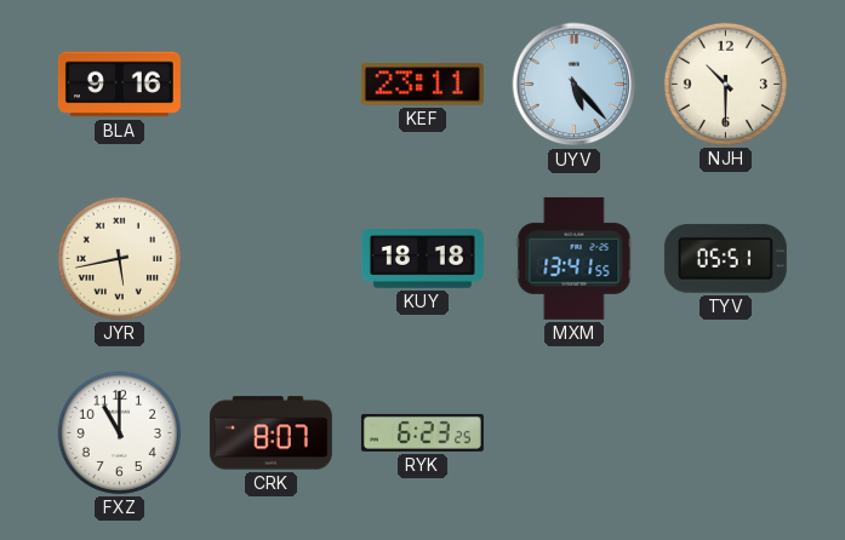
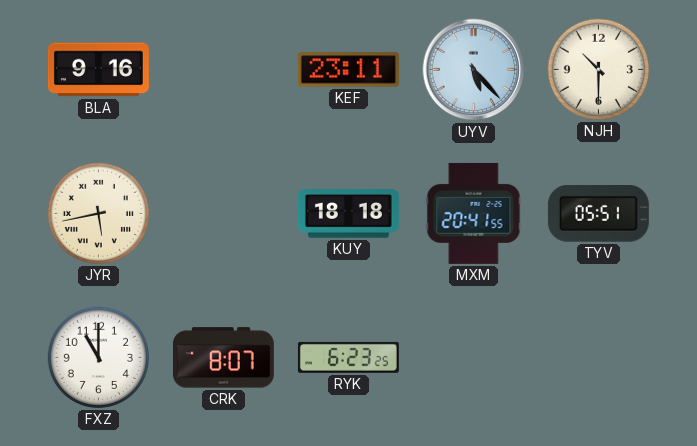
MXM: 13:41 -> 20:41
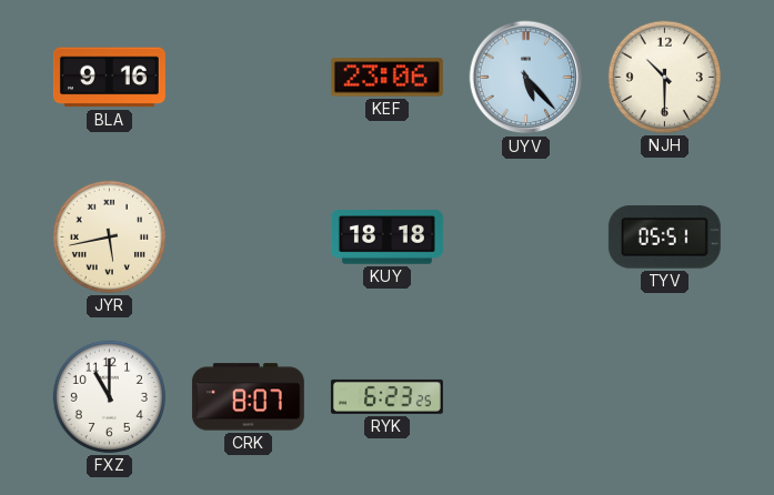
KEF: 23:11 -> 23:06
MXM: 20:41 -> none
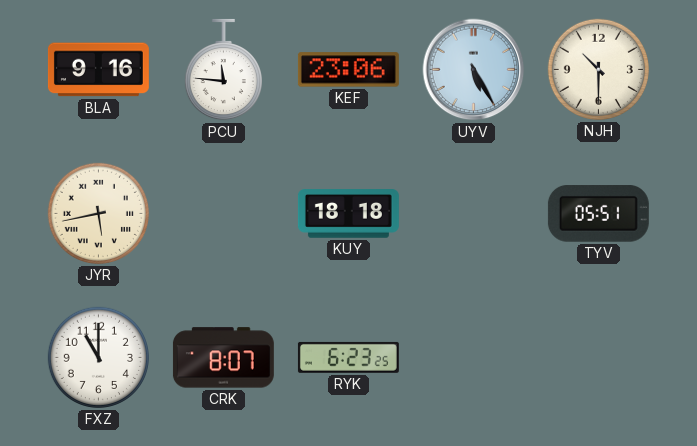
PCU: none -> 11:46
UYV: 5:23 -> 5:25
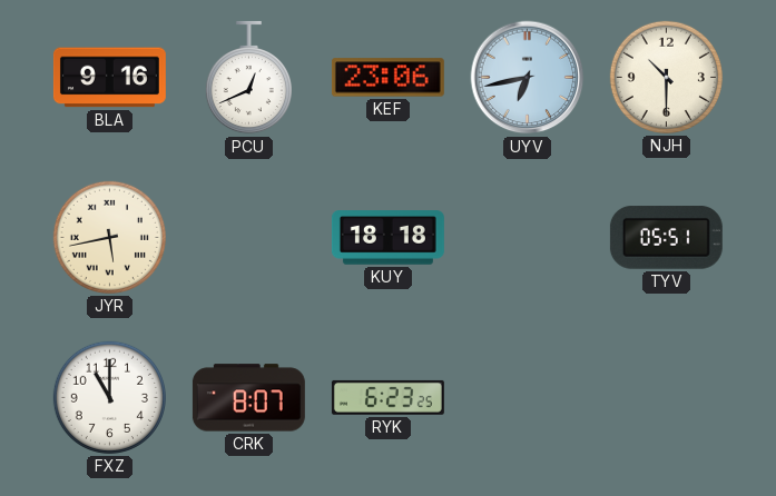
PCU: 11:46 -> 12:41
UYV: 5:25 -> 6:43
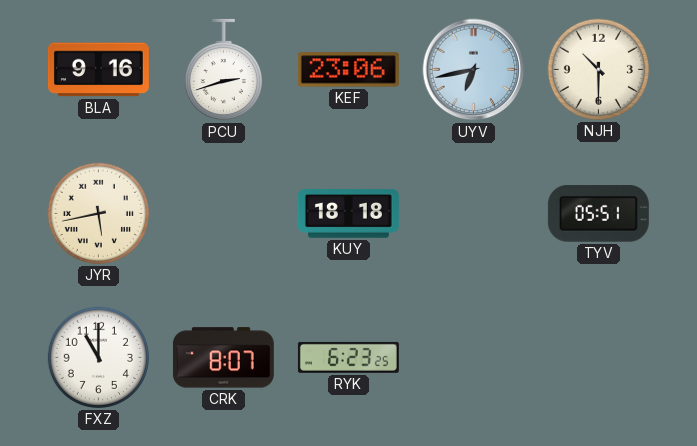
PCU: 12:41 -> 2:42
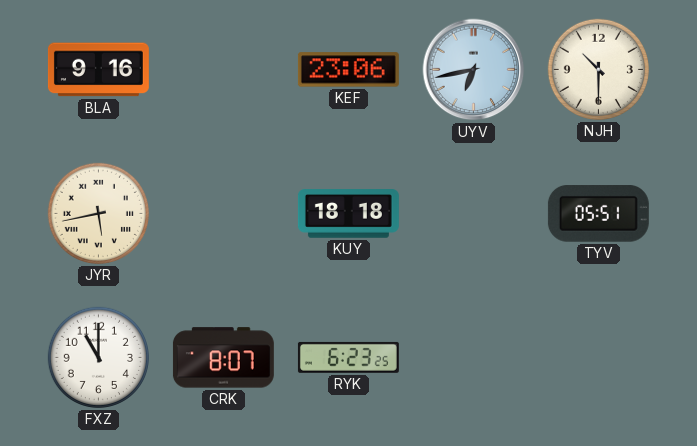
PCU: 2:42 -> none
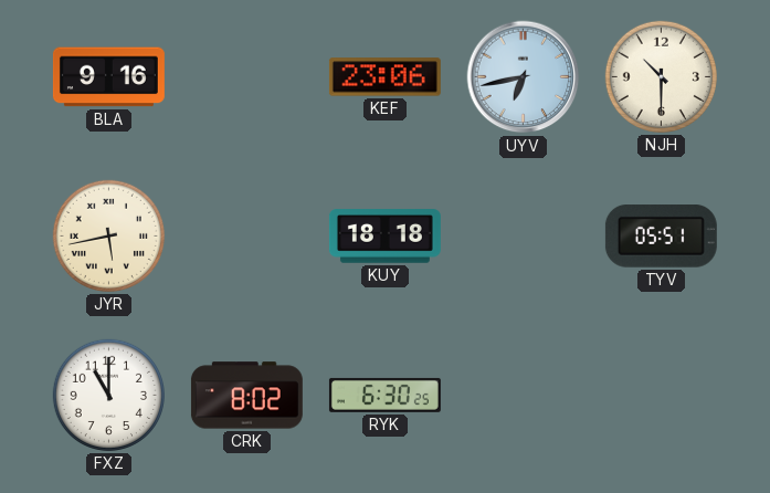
CRK: 8:07 -> 8:02
RYK: 6:23 -> 6:30
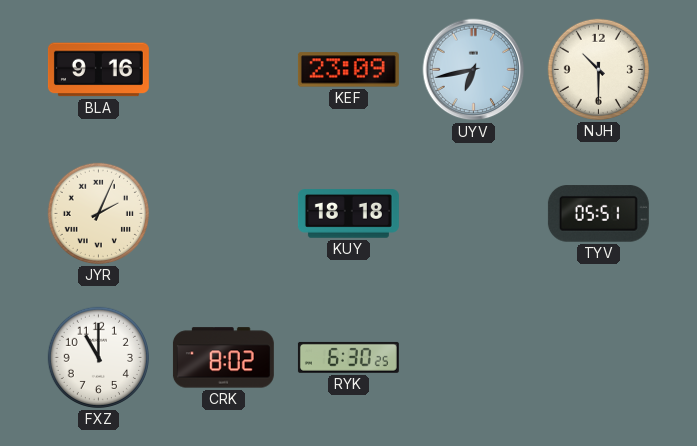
KEF: 23:06 -> 23:09
JYR: 5:43 -> 2:04
